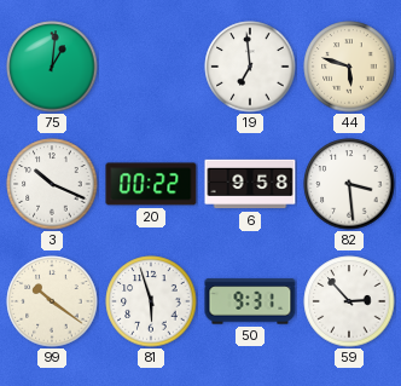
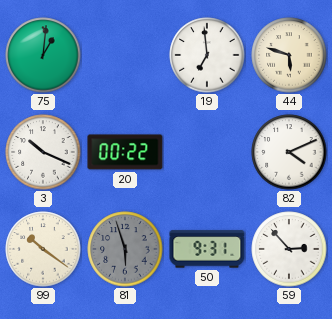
6: 9:58 -> none
82: 3:29 -> 4:11
81 dial: white -> grey
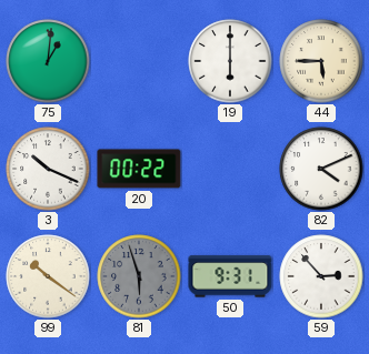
19: 6:59 -> 6:00
44: 5:48 -> 5:45
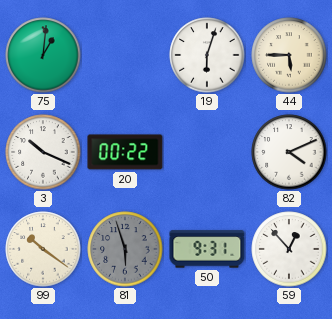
19: 6:00 -> 6:03
59: 2:53 -> 12:53
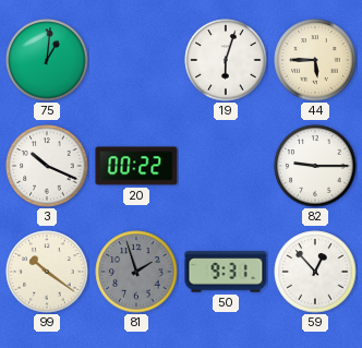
82: 4:11 -> 9:15
81: 5:57 -> 1:57
